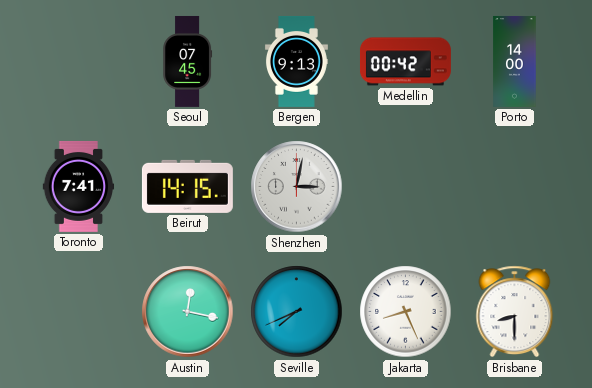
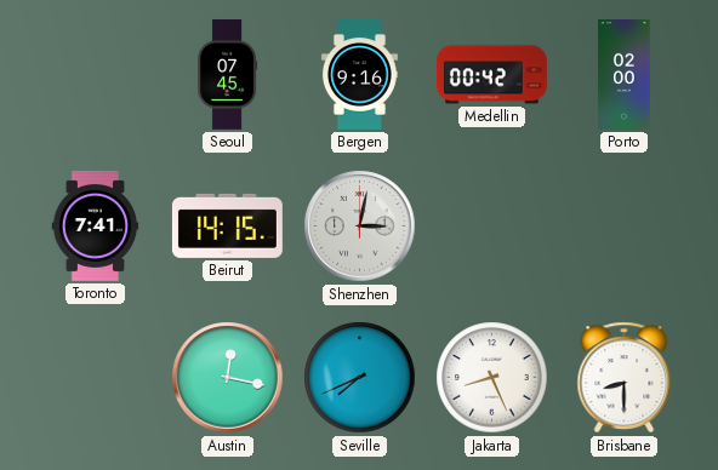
Bergen: 9:13 -> 9:16
Porto: 14:00 -> 02:00
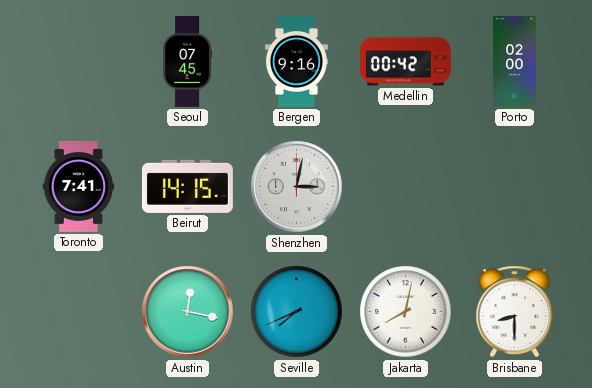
Jakarta: 8:26 -> 8:02
